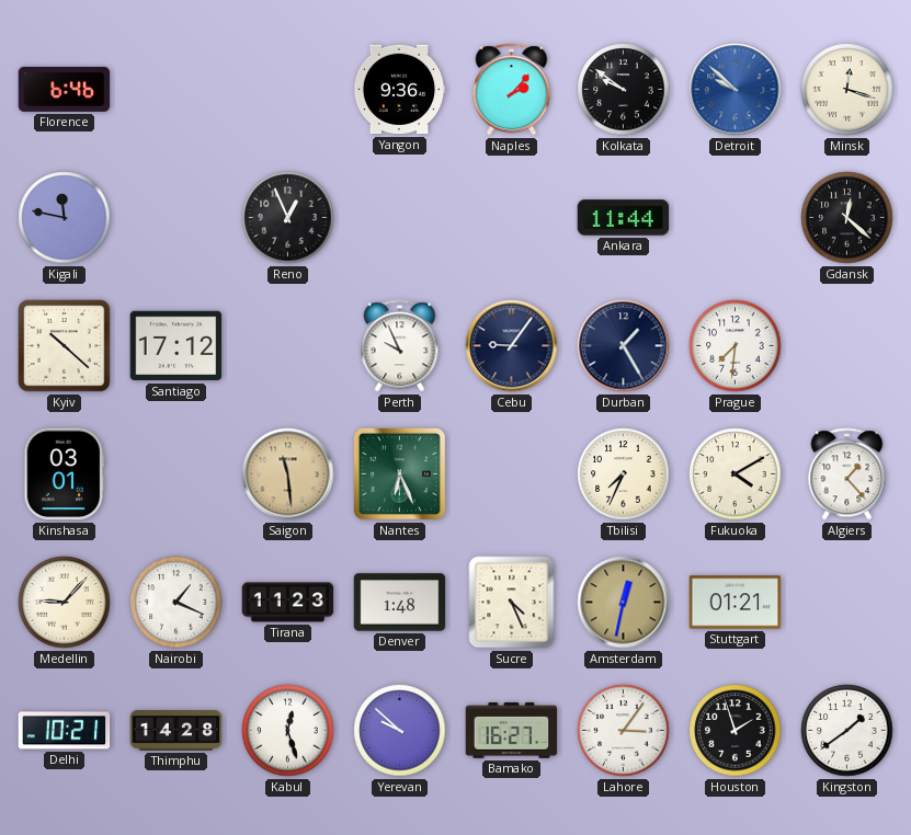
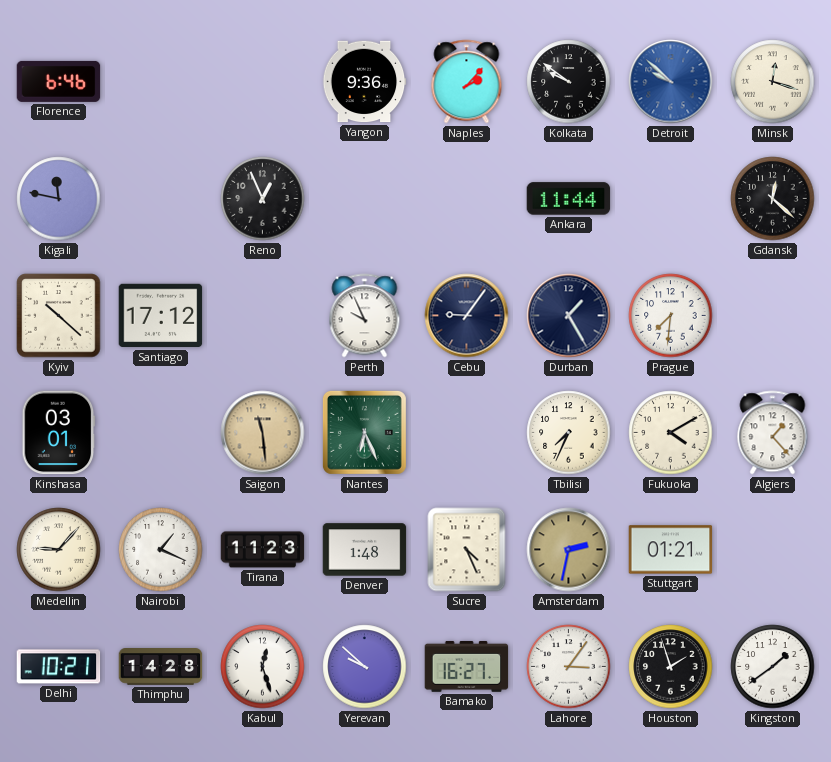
Amsterdam: 12:32 -> 2:32
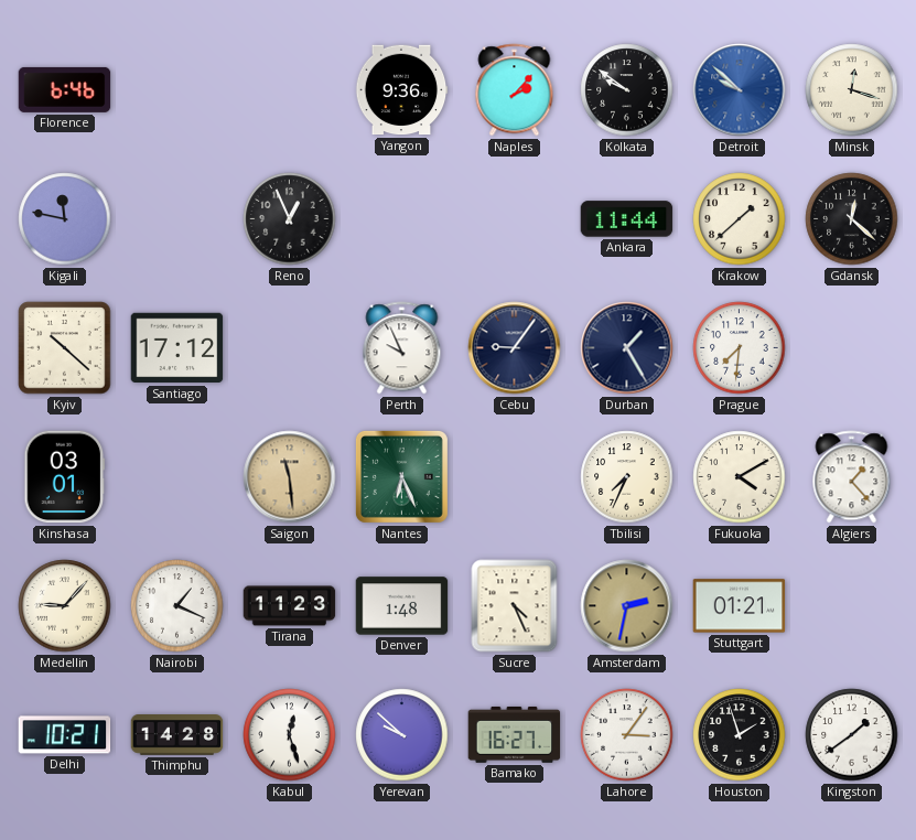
Krakow: none -> 1:38
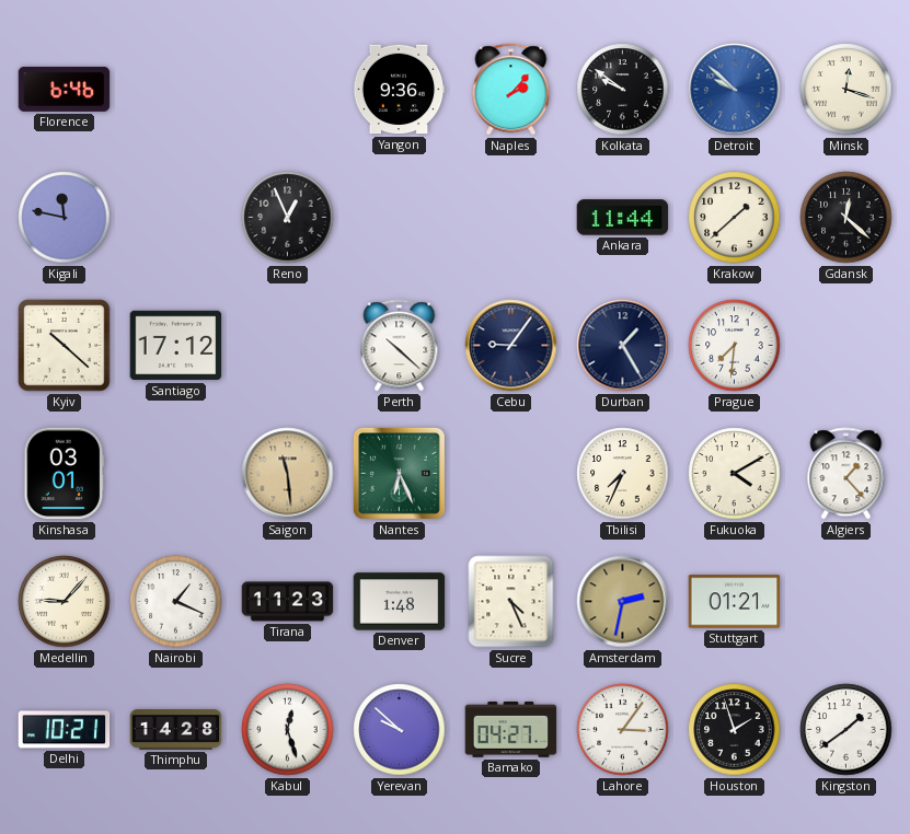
Perth: 9:56 -> 10:22
Bamako: 16:27 -> 04:27
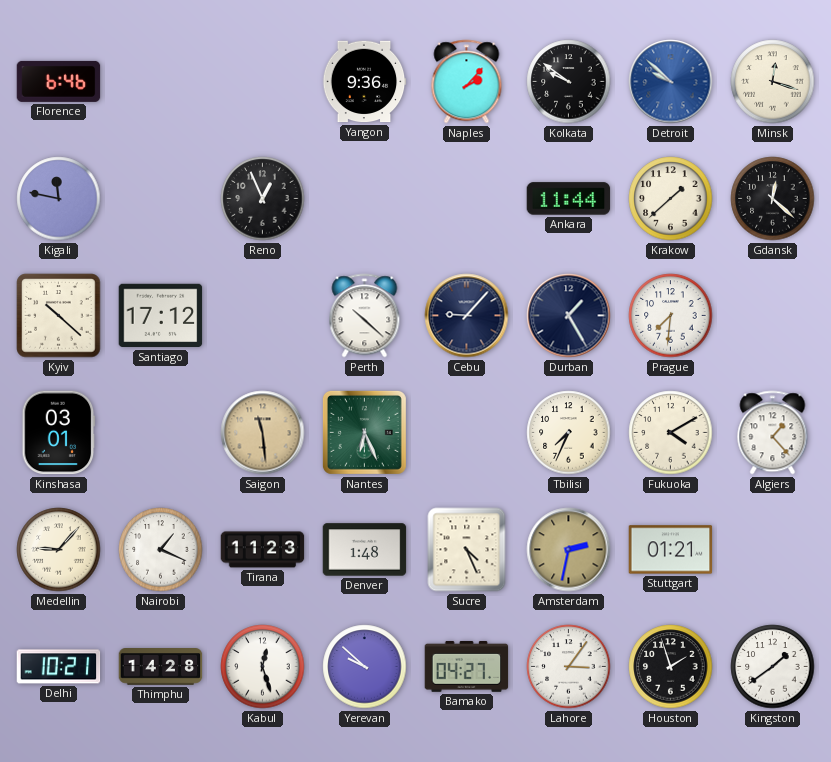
Cebu: 9:06 -> 9:07
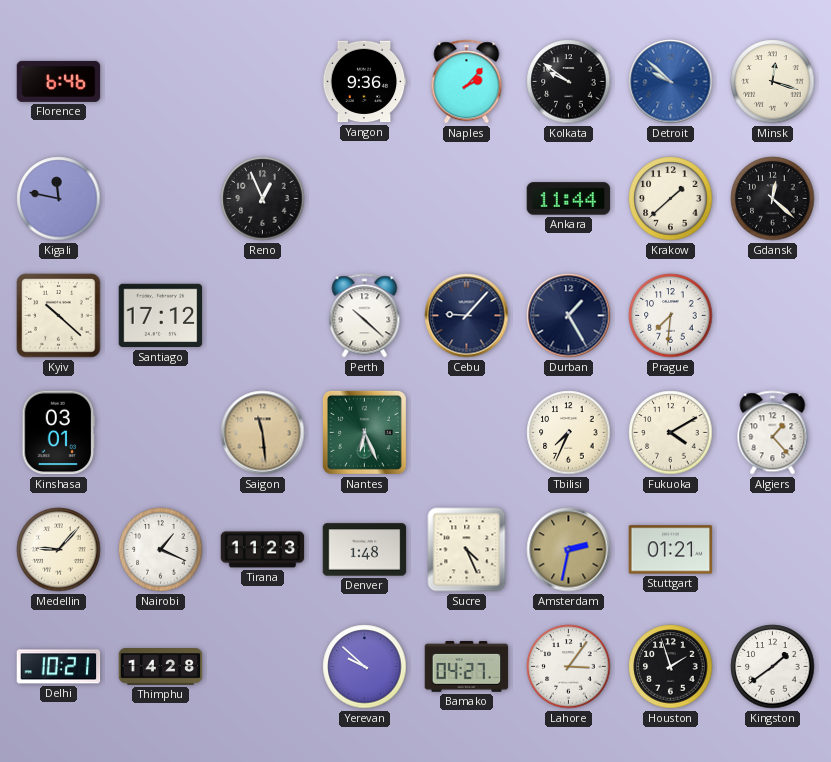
Kabul: 12:27 -> none
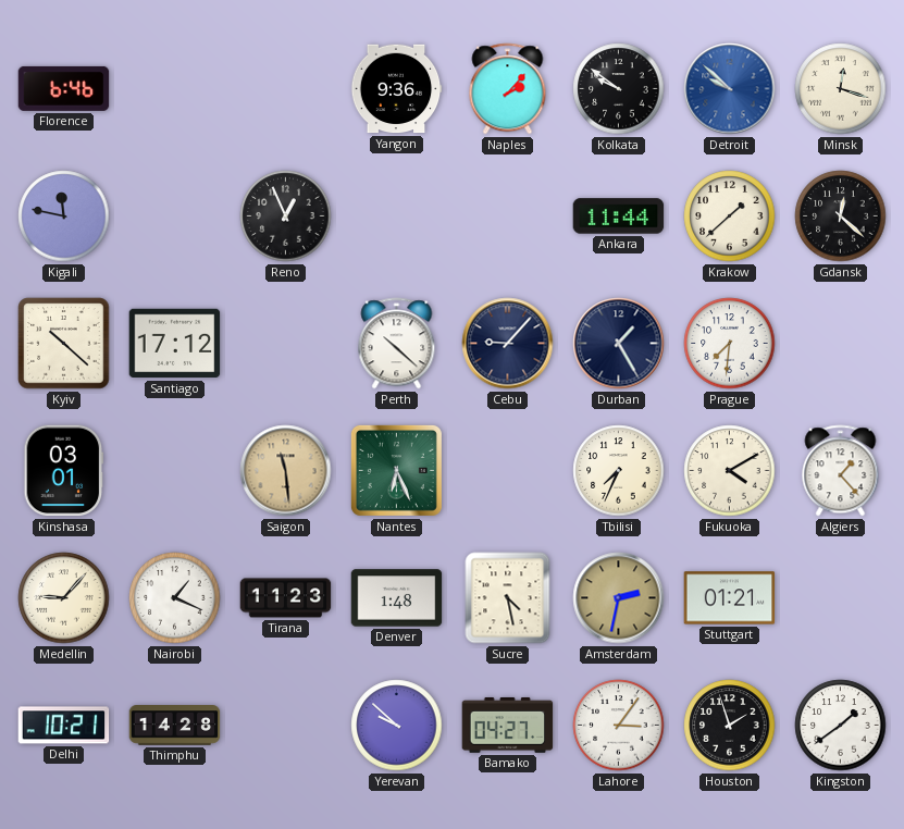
Sucre: 4:26 -> 4:28
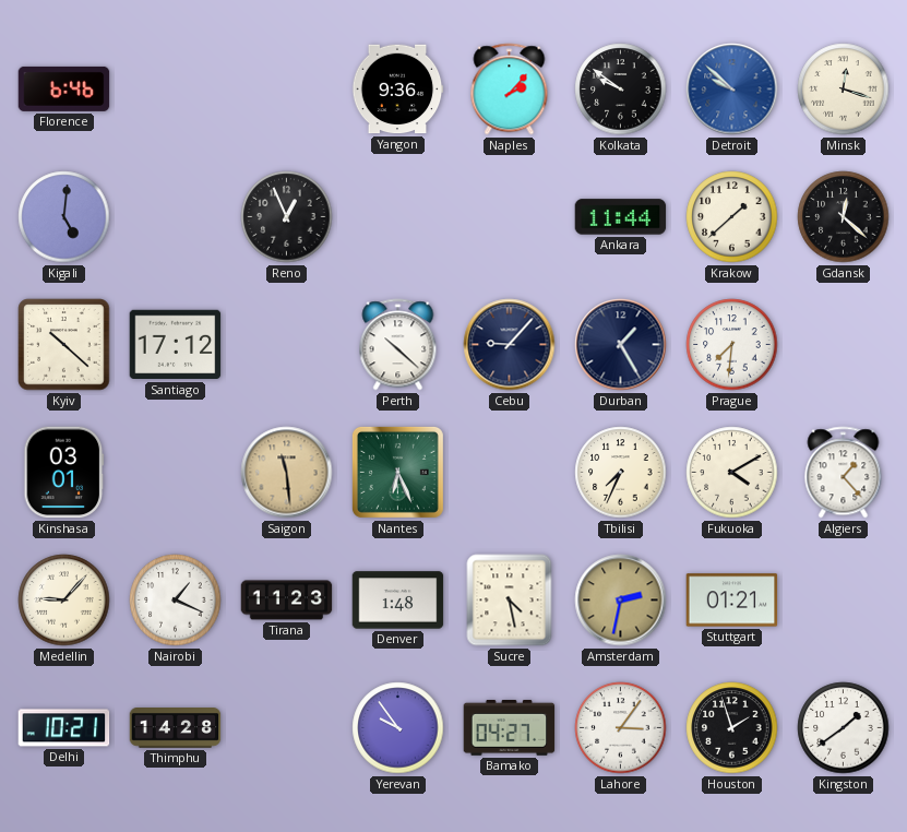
Kigali: 11:47 -> 5:01
Yerevan: 9:52 -> 9:54
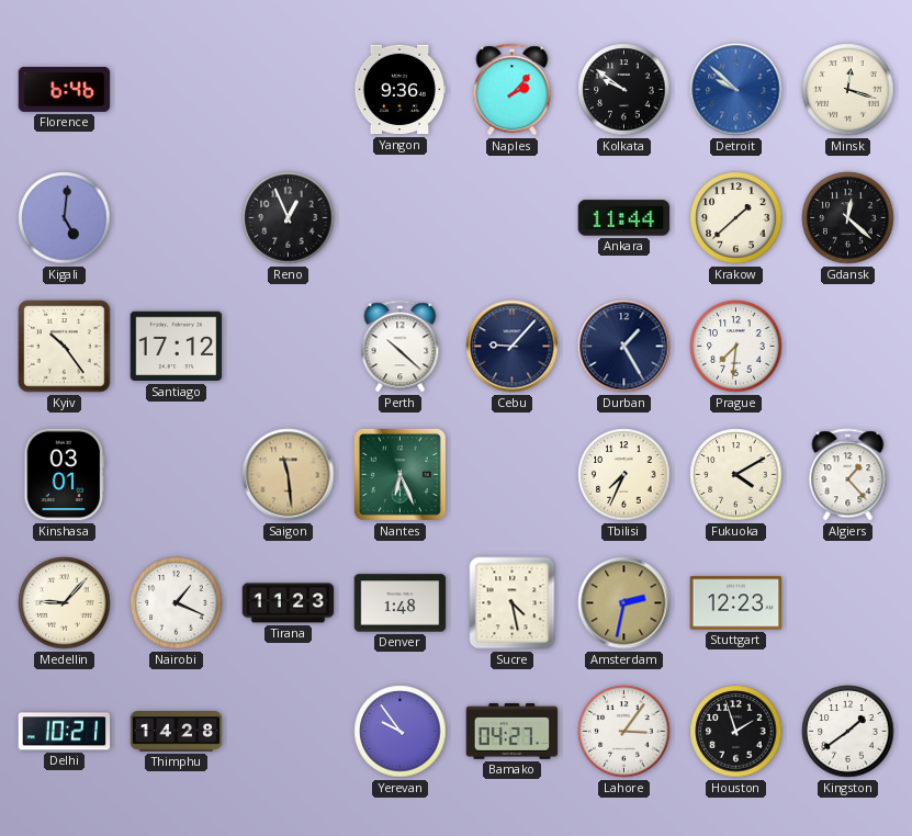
Kyiv: 10:22 -> 10:24
Stuttgart: 01:21 -> 12:23
